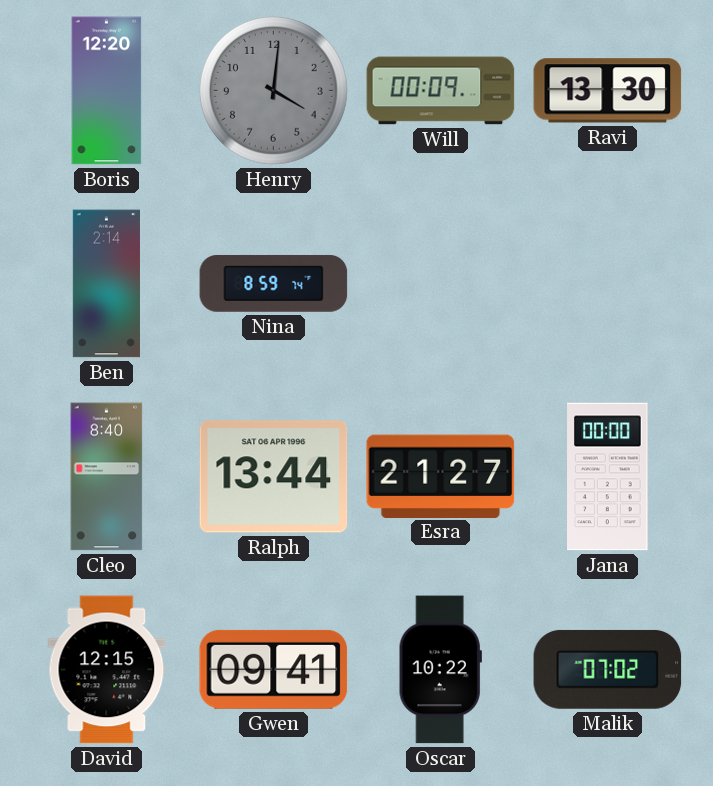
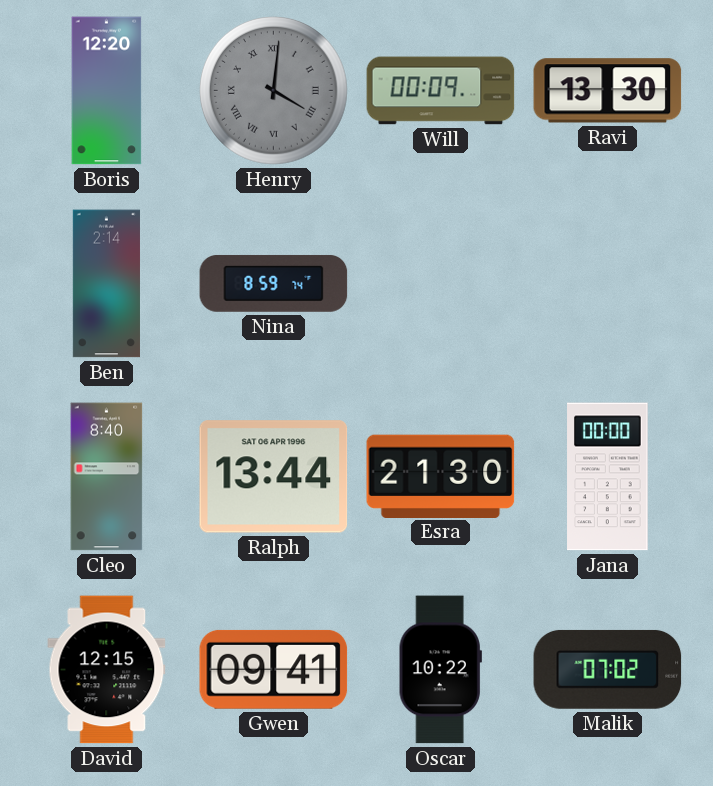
Henry numerals: Arabic -> Roman
Esra: 21:27 -> 21:30
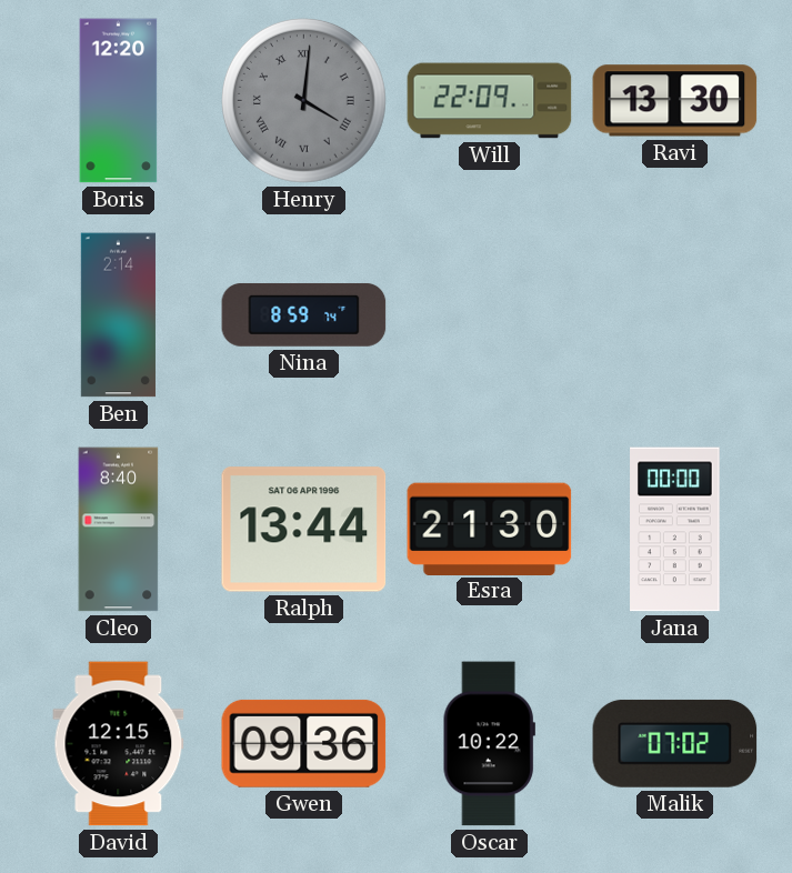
Will: 00:09 -> 22:09
Gwen: 09:41 -> 09:36
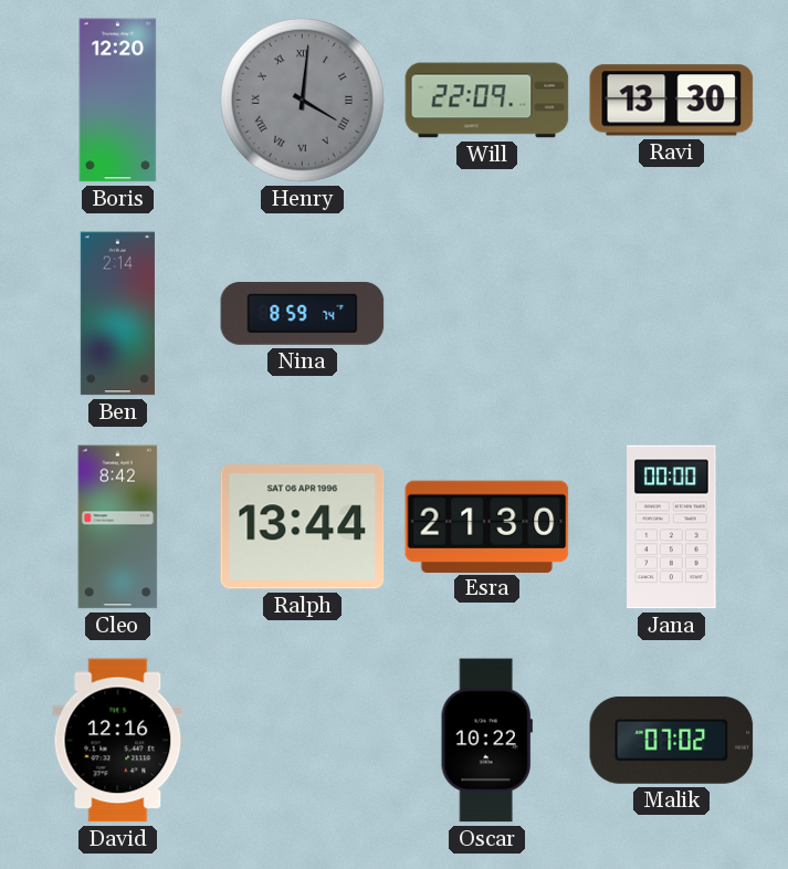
Cleo: 8:40 -> 8:42
David: 12:15 -> 12:16
Gwen: 09:36 -> none
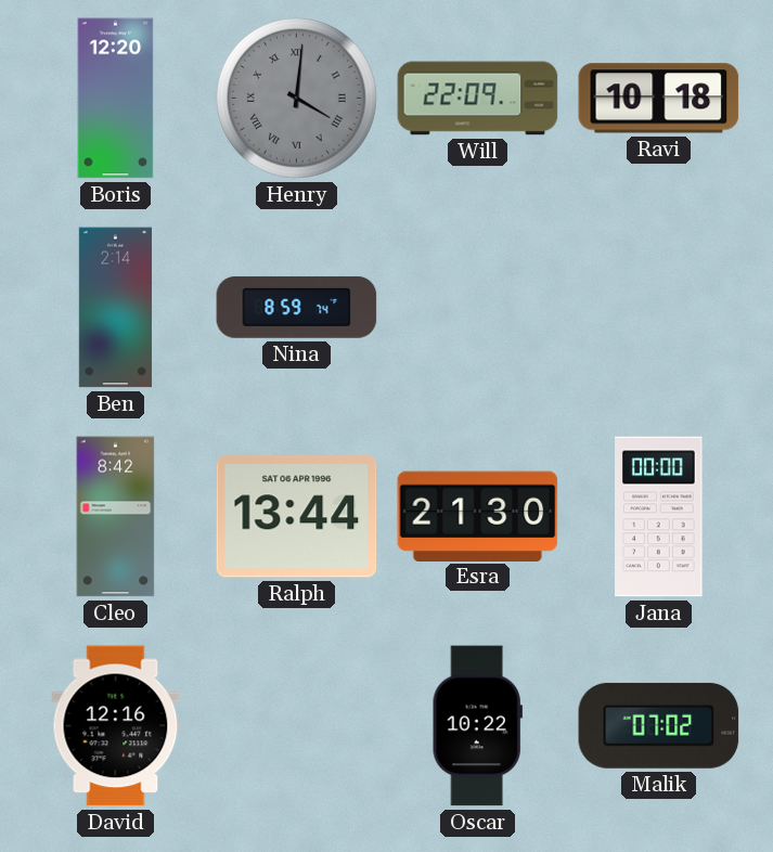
Ravi: 13:30 -> 10:18
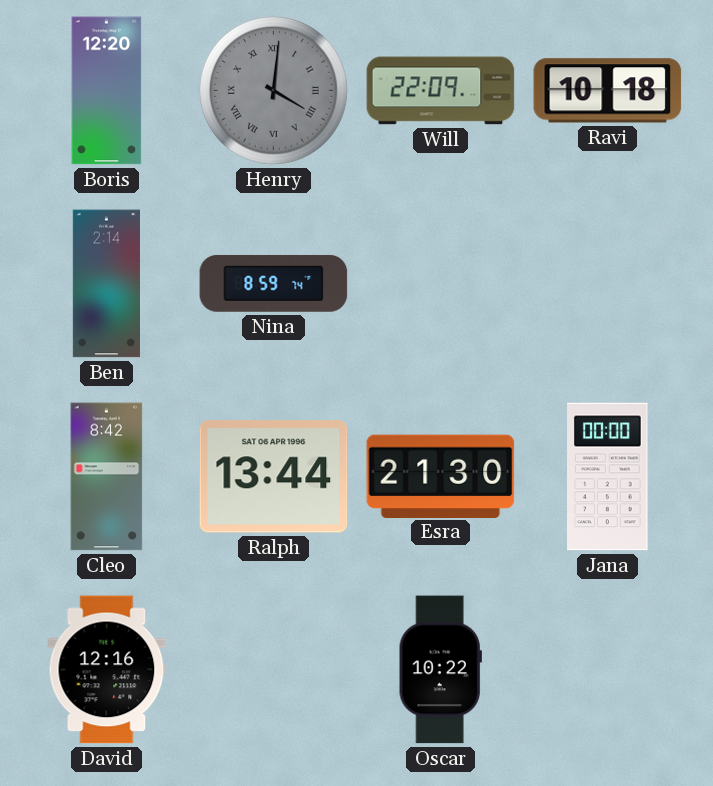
Malik: 07:02 -> none
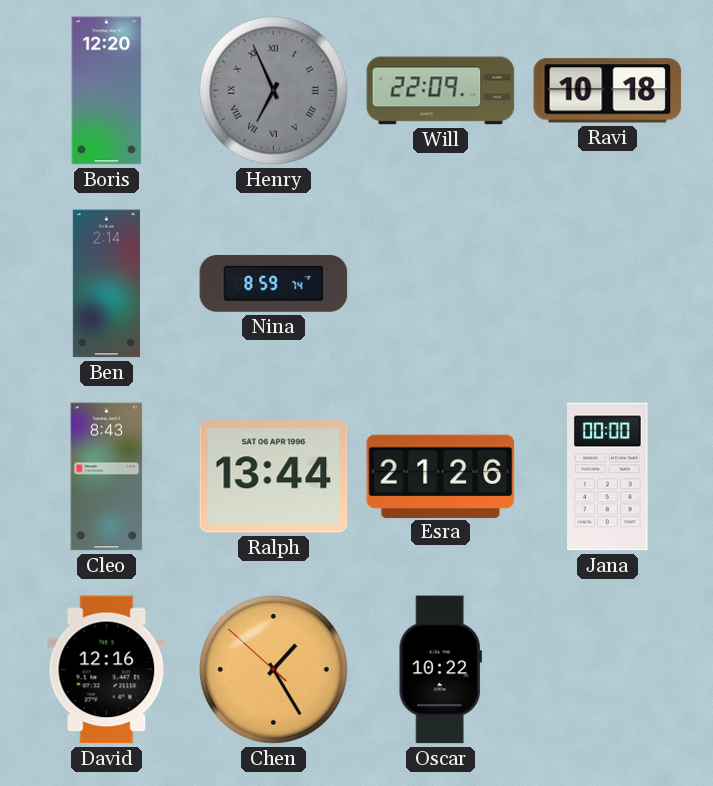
Henry: 4:01 -> 6:56
Cleo: 8:42 -> 8:43
Esra: 21:30 -> 21:26
Chen: none -> 1:24
